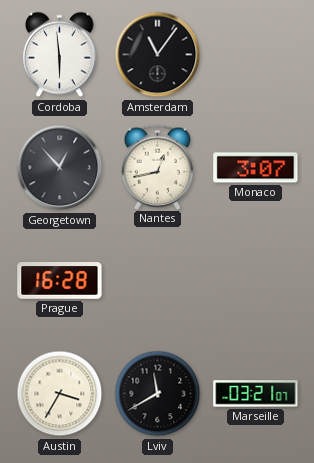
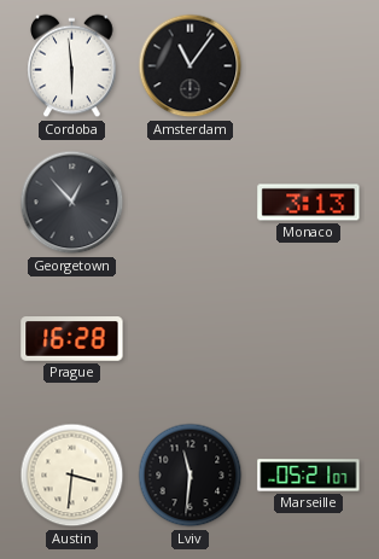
Nantes: 12:43 -> none
Monaco: 3:07 -> 3:13
Austin: 3:35 -> 3:31
Lviv: 11:40 -> 11:31
Marseille: 03:21 -> 05:21
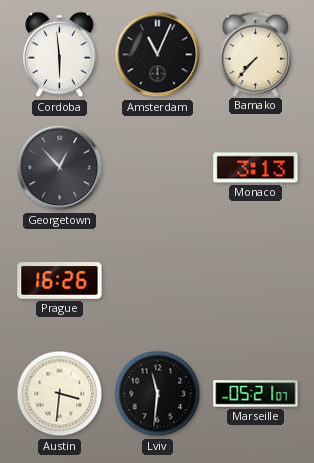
Amsterdam: 11:06 -> 11:04
Bamako: none -> 7:37
Prague: 16:28 -> 16:26
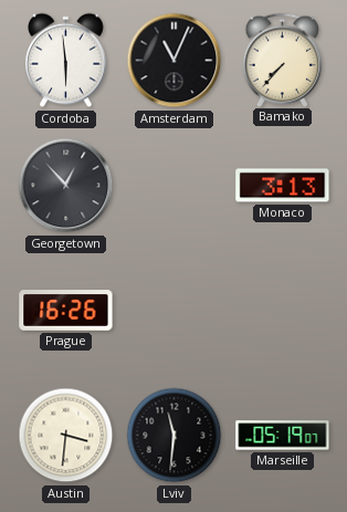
Marseille: 05:21 -> 05:19
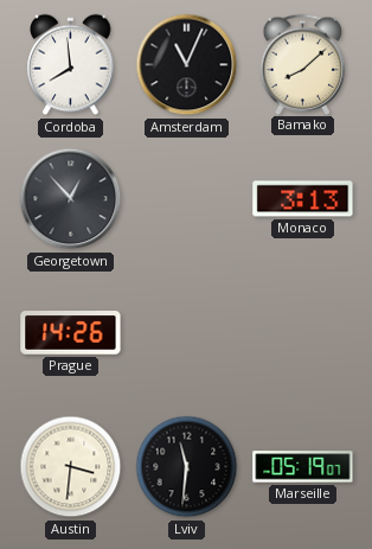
Cordoba: 5:59 -> 7:59
Bamako: 7:37 -> 8:08
Prague: 16:26 -> 14:26
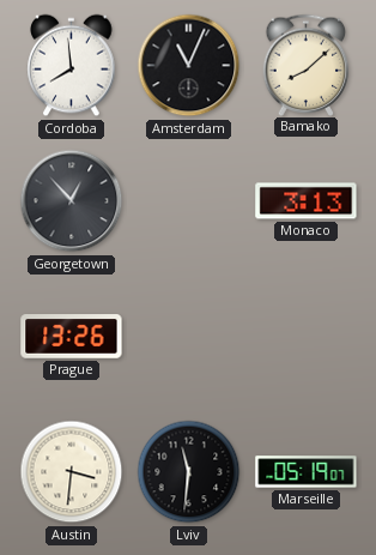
Prague: 14:26 -> 13:26
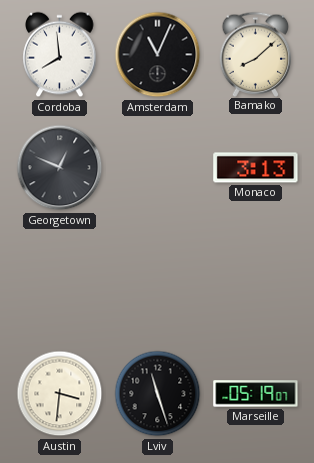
Georgetown: 12:53 -> 12:49
Prague: 13:26 -> none
Lviv: 11:31 -> 11:27
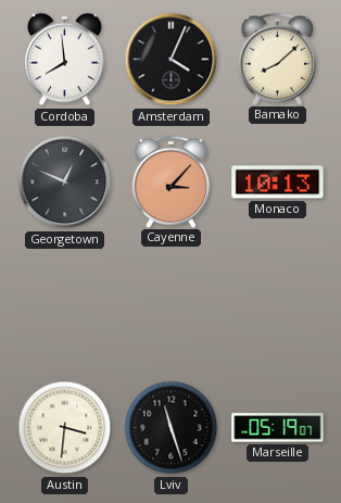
Amsterdam: 11:04 -> 4:04
Cayenne: none -> 3:07
Monaco: 3:13 -> 10:13
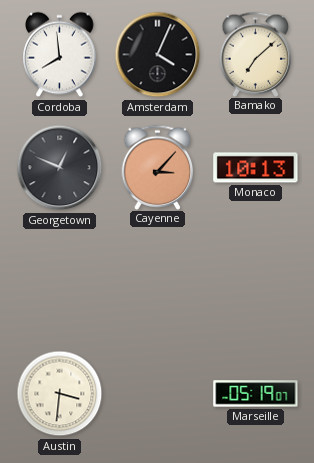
Bamako: 8:08 -> 7:08
Lviv: 11:27 -> none
